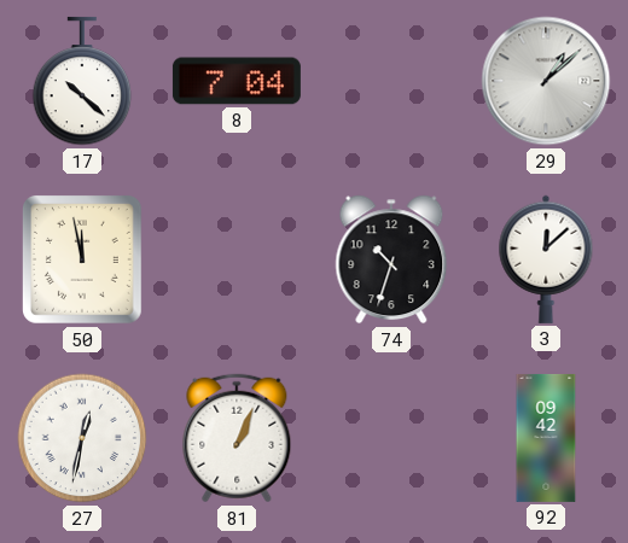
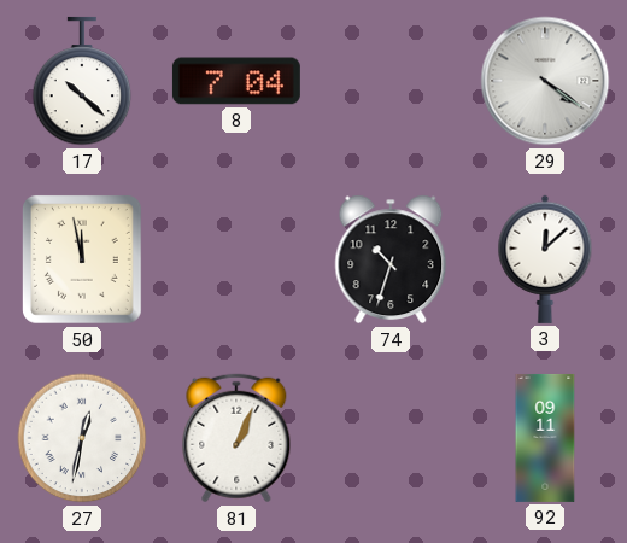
29: 1:08 -> 4:21
92: 09:42 -> 09:11
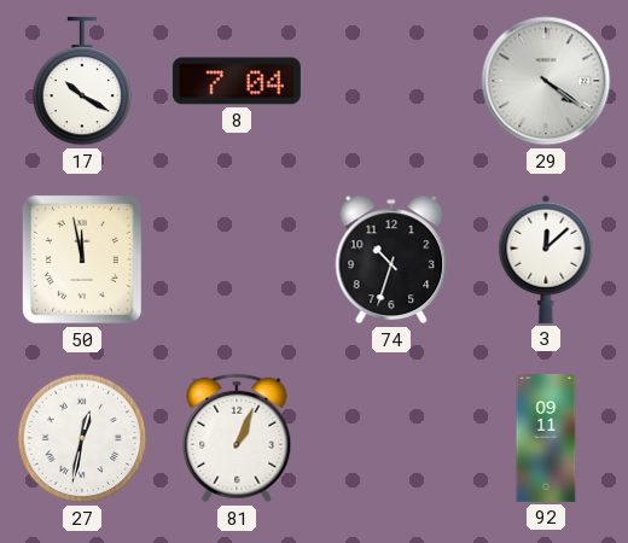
17: 10:22 -> 10:20
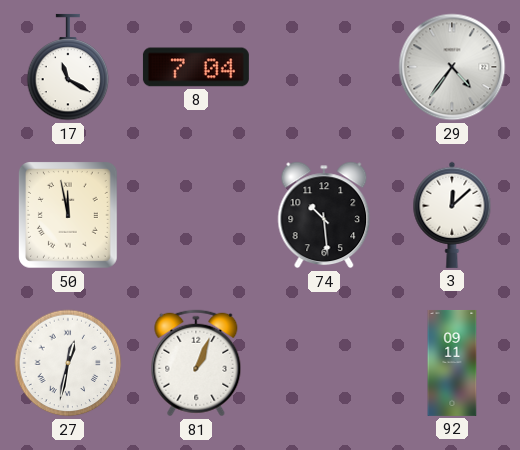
17: 10:20 -> 11:20
29: 4:21 -> 4:36
74: 10:33 -> 10:29
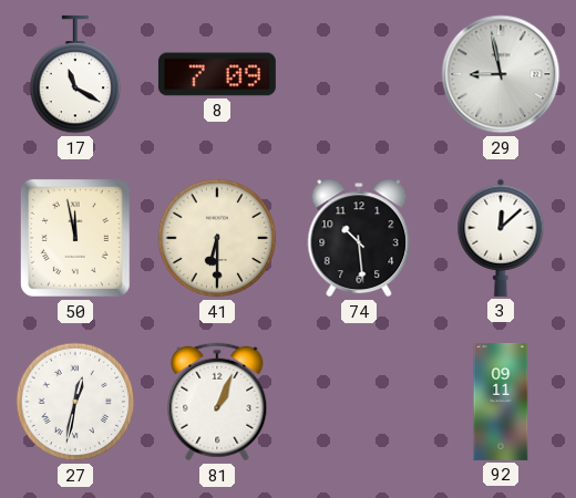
8: 7:04 -> 7:09
29: 4:36 -> 8:58
41: none -> 6:30
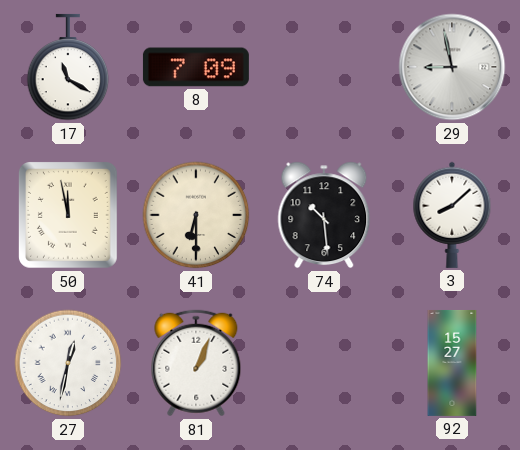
3: 12:08 -> 8:08
92: 09:11 -> 15:27
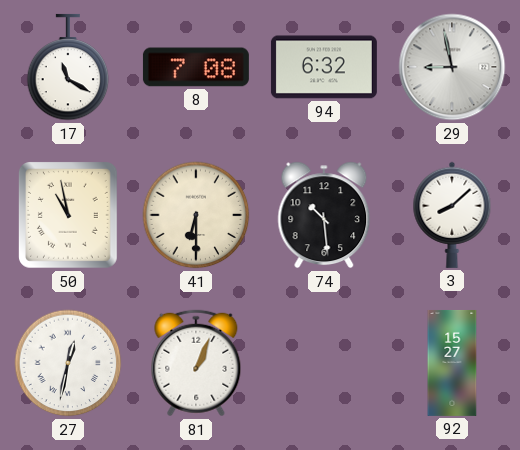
8: 7:09 -> 7:08
94: none -> 6:32
50: 11:58 -> 10:58
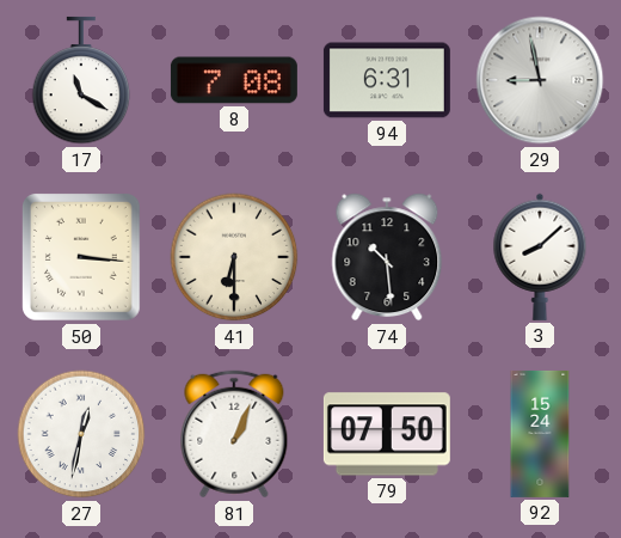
94: 6:32 -> 6:31
50: 10:58 -> 3:16
79: none -> 07:50
92: 15:27 -> 15:24
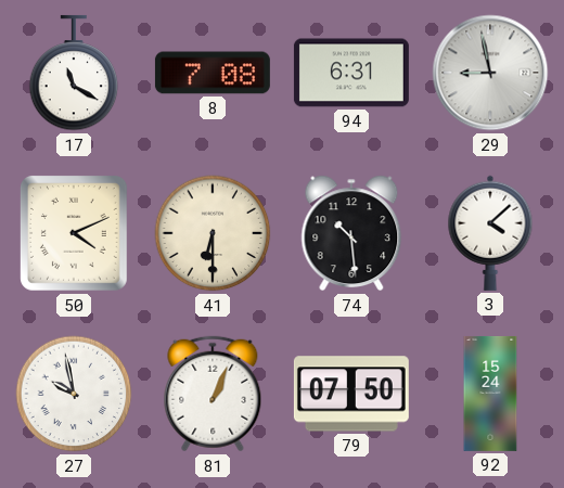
50: 3:16 -> 4:11
3: 8:08 -> 4:08
27: 12:32 -> 9:58
